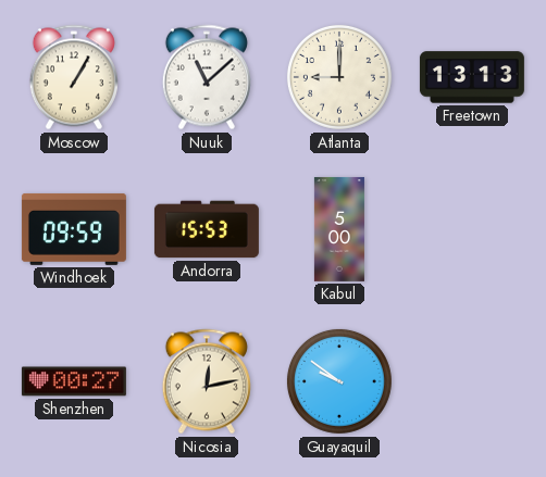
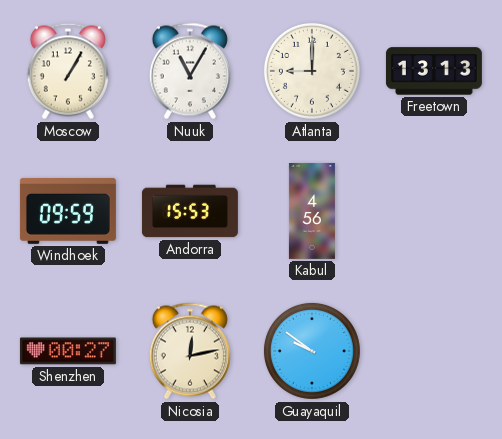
Nuuk: 11:08 -> 11:05
Kabul: 5:00 -> 4:56
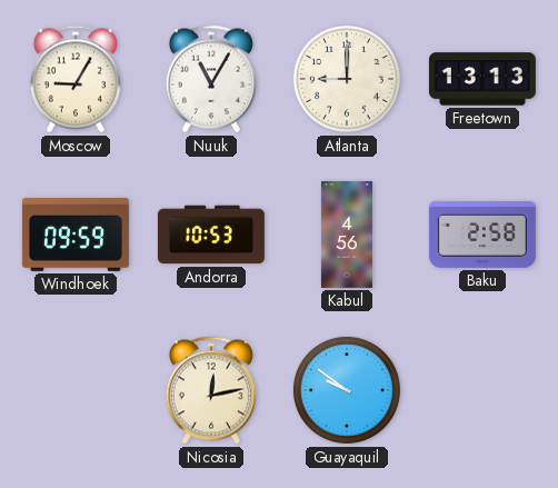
Moscow: 1:05 -> 9:05
Andorra: 15:53 -> 10:53
Baku: none -> 2:58
Shenzhen: 00:27 -> none
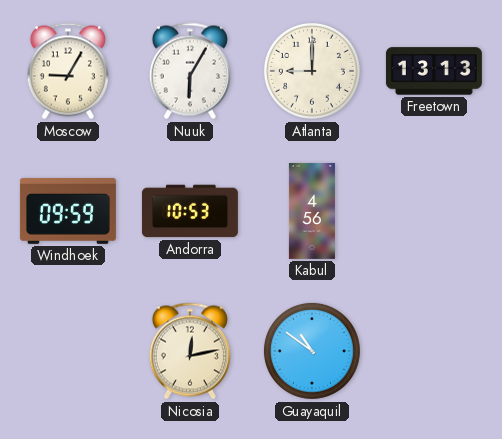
Nuuk: 11:05 -> 6:05
Baku: 2:58 -> none
Guayaquil: 9:51 -> 10:51
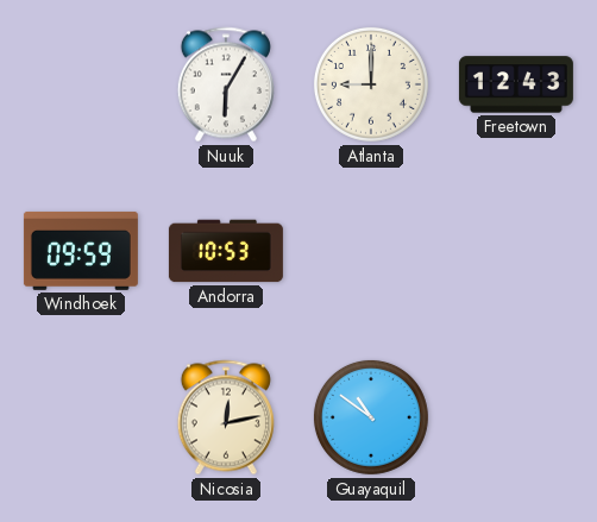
Moscow: 9:05 -> none
Freetown: 13:13 -> 12:43
Kabul: 4:56 -> none
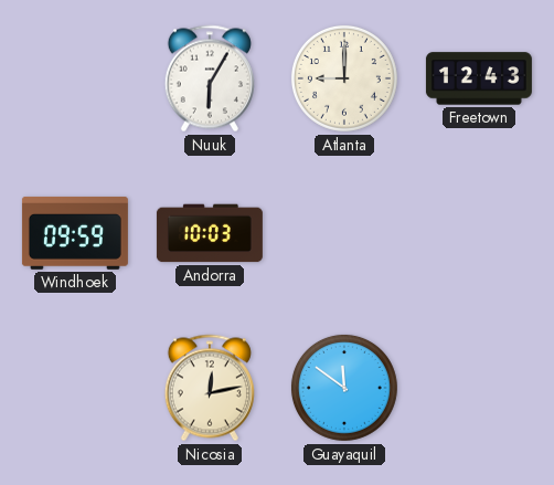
Andorra: 10:53 -> 10:03
Guayaquil: 10:51 -> 11:51
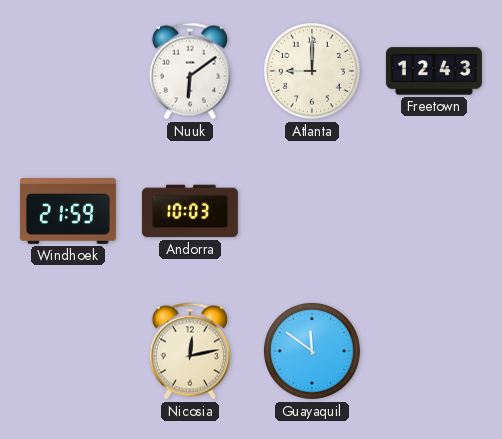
Nuuk: 6:05 -> 6:09
Windhoek: 09:59 -> 21:59
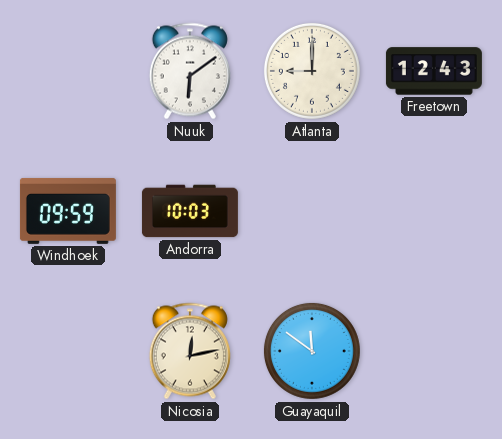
Windhoek: 21:59 -> 09:59
